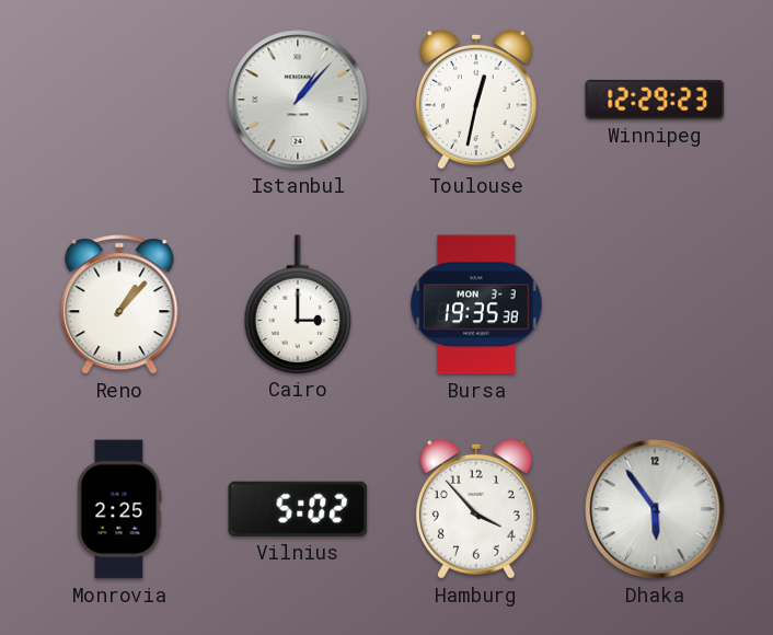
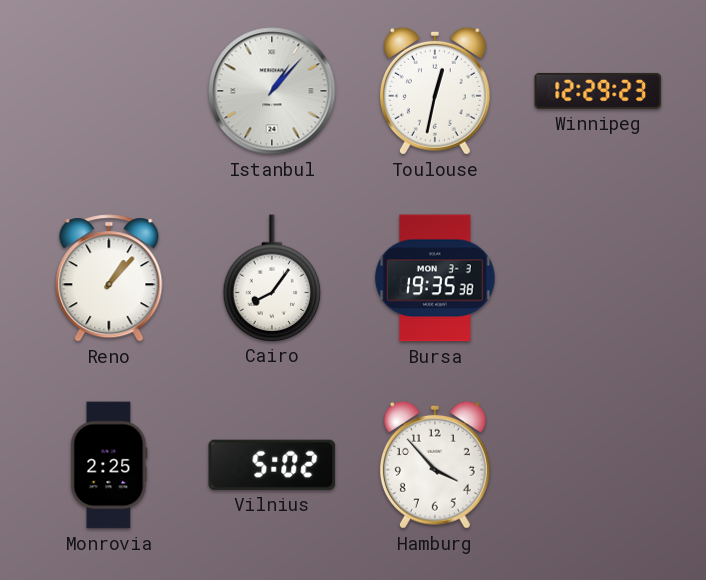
Cairo: 3:00 -> 8:06
Dhaka: 5:54 -> none
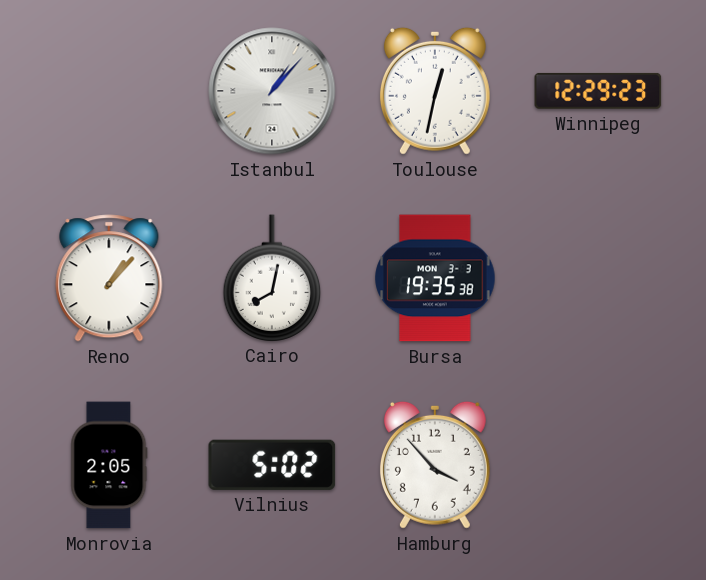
Cairo: 8:06 -> 8:02
Monrovia: 2:25 -> 2:05
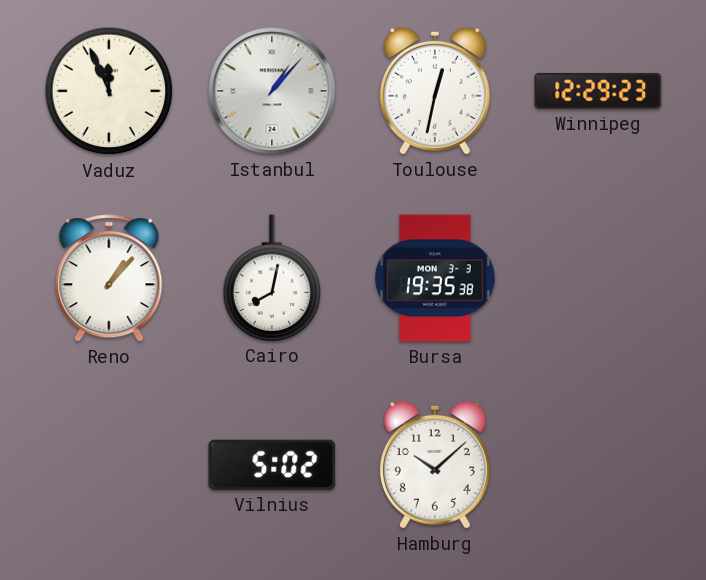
Vaduz: none -> 11:56
Monrovia: 2:05 -> none
Hamburg: 3:53 -> 10:08
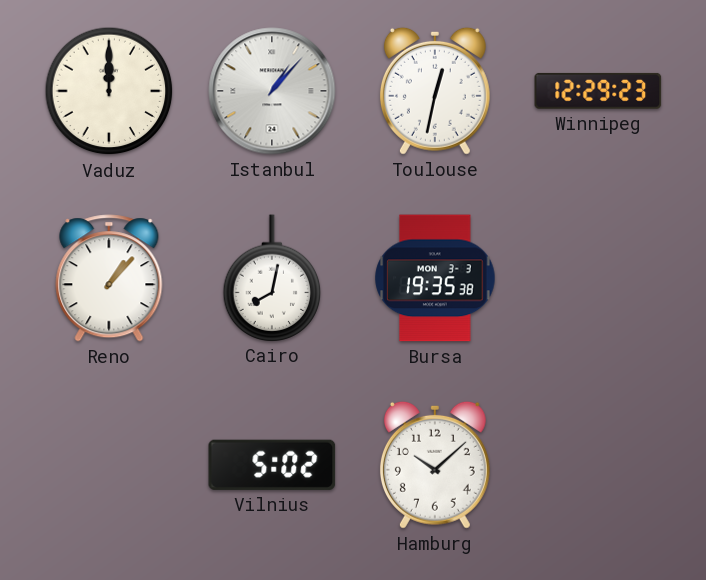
Vaduz: 11:56 -> 12:00
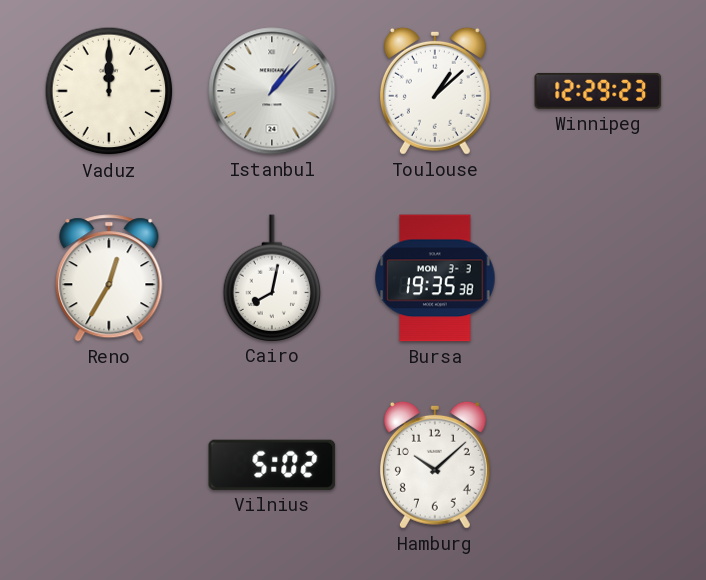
Toulouse: 12:32 -> 1:08
Reno: 1:07 -> 12:35
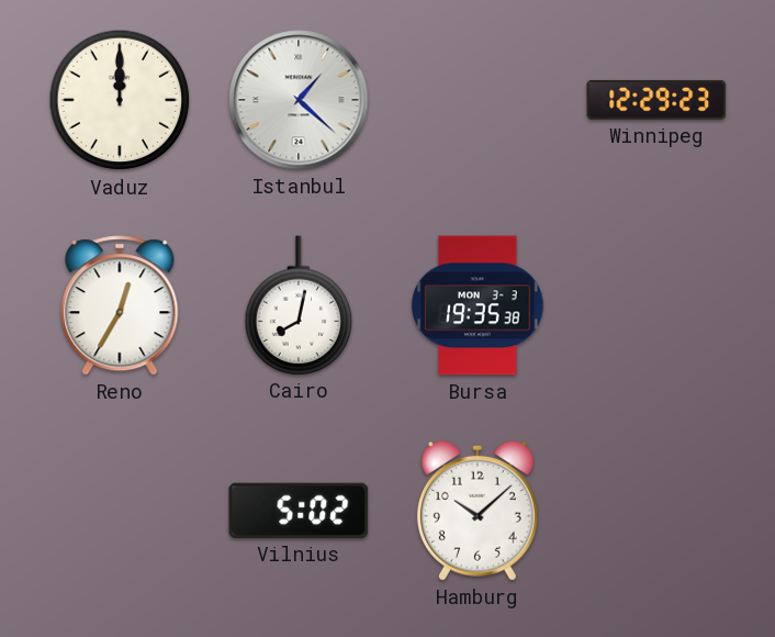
Istanbul: 1:07 -> 1:22
Toulouse: 1:08 -> none
